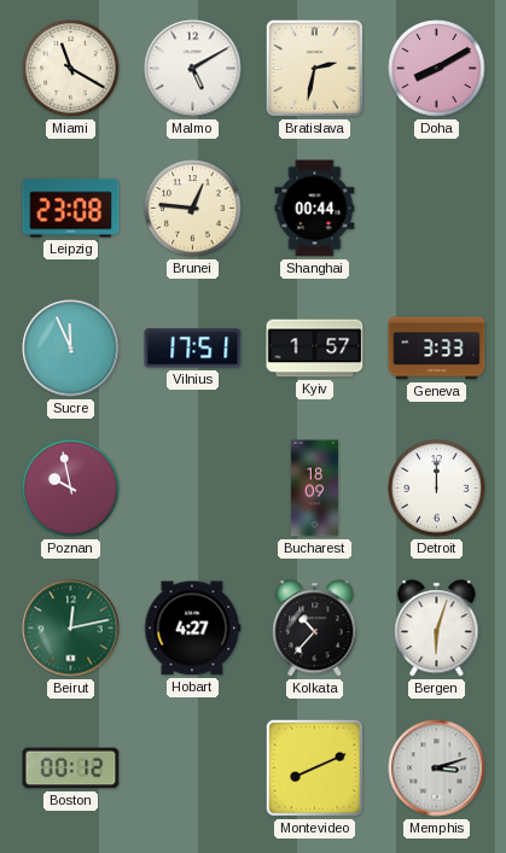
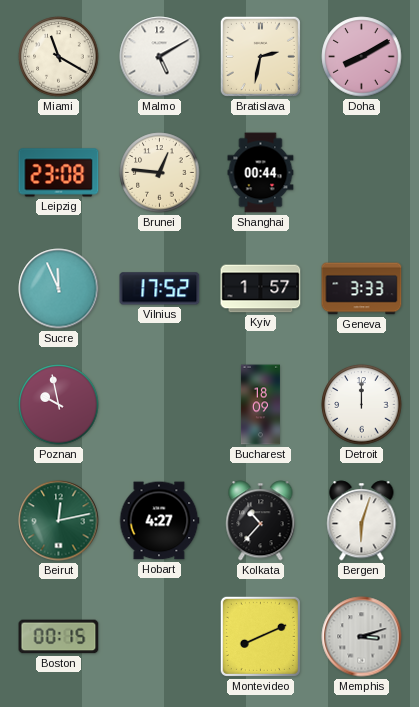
Vilnius: 17:51 -> 17:52
Boston: 00:12 -> 00:15
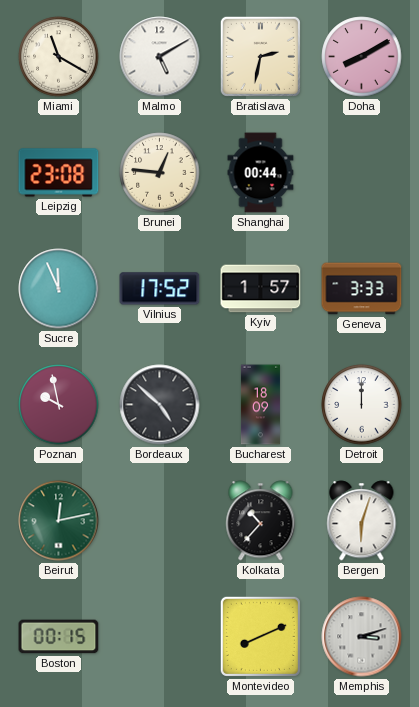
Bordeaux: none -> 4:52
Hobart: 4:27 -> none
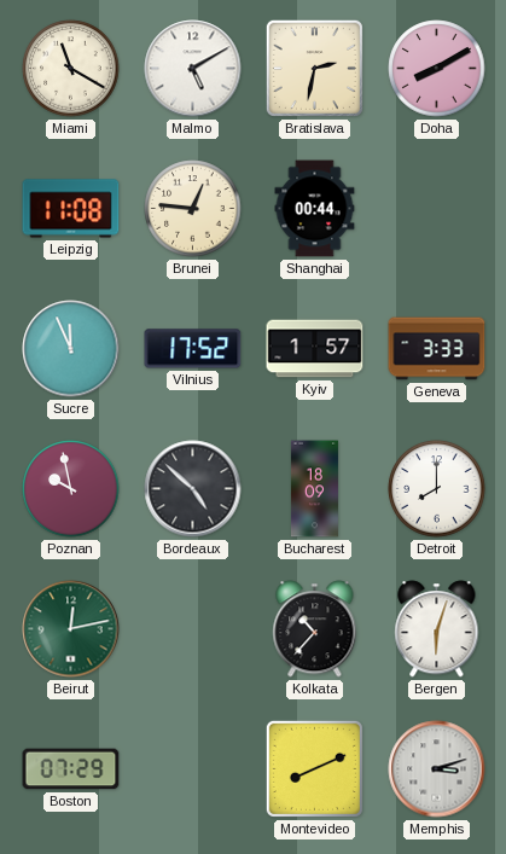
Leipzig: 23:08 -> 11:08
Detroit: 12:00 -> 8:00
Boston: 00:15 -> 07:29
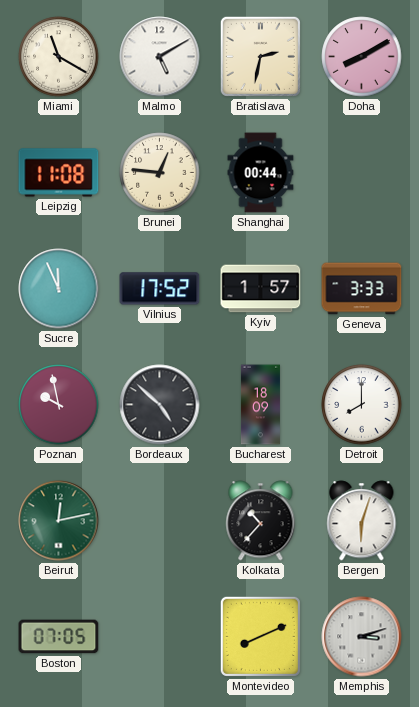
Boston: 07:29 -> 07:05
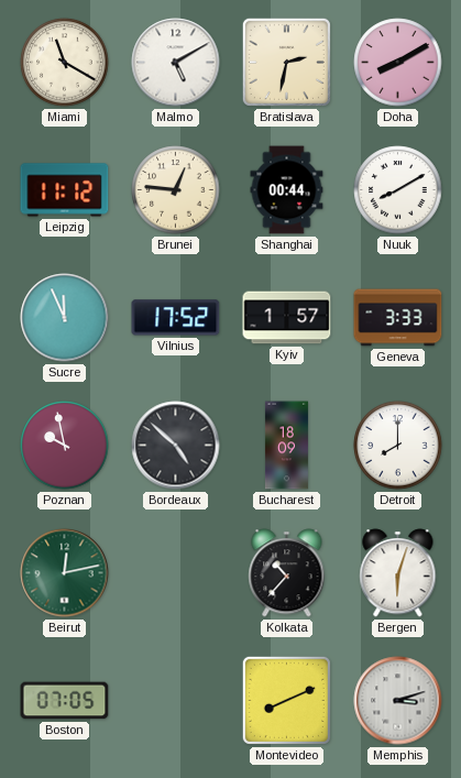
Leipzig: 11:08 -> 11:12
Nuuk: none -> 8:10
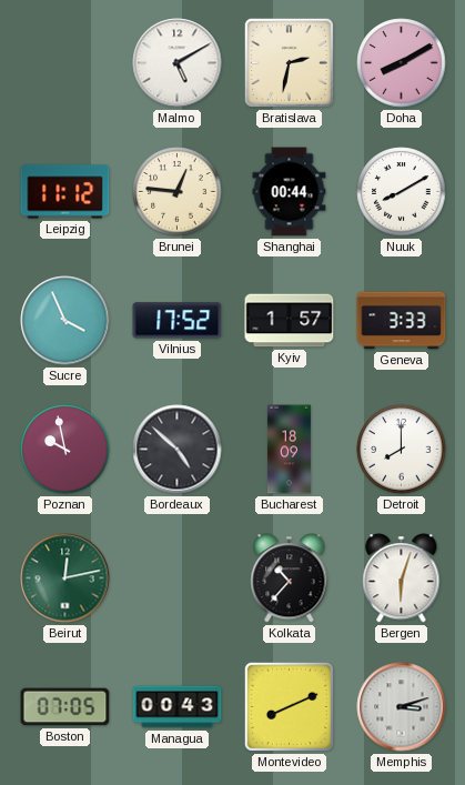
Miami: 11:20 -> none
Sucre: 11:56 -> 3:56
Managua: none -> 00:43
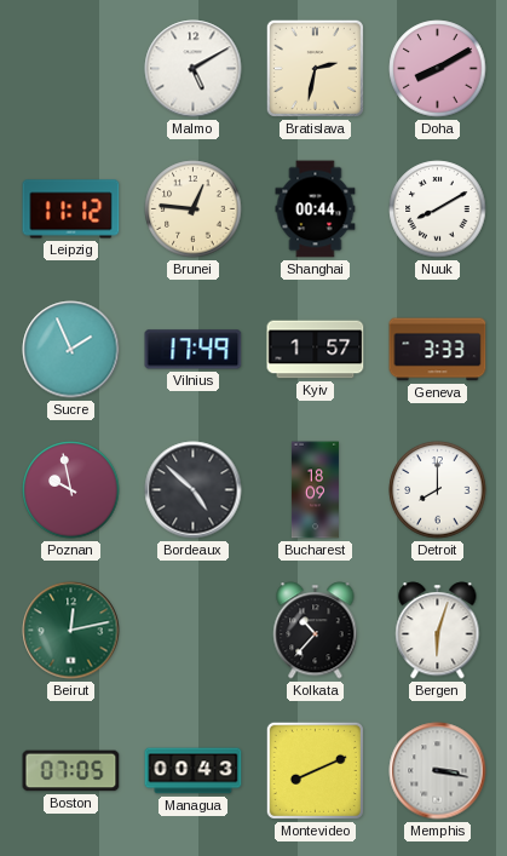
Sucre: 3:56 -> 1:56
Vilnius: 17:52 -> 17:49
Memphis: 3:12 -> 3:17
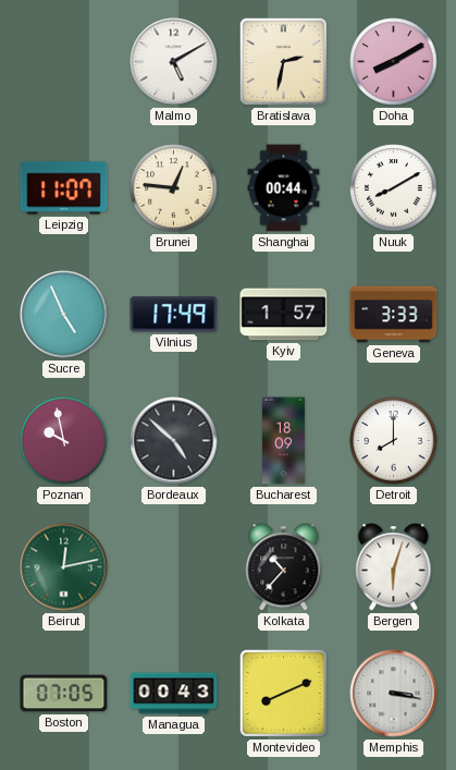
Leipzig: 11:12 -> 11:07
Sucre: 1:56 -> 4:56
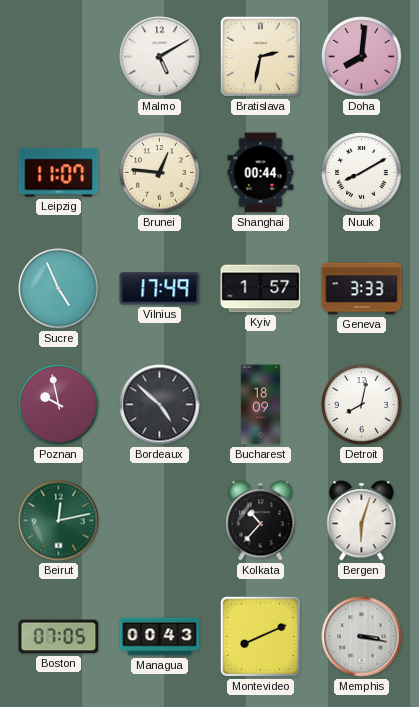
Doha: 8:10 -> 8:01
Detroit: 8:00 -> 8:02
